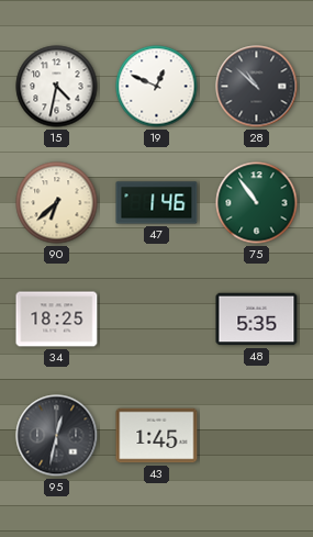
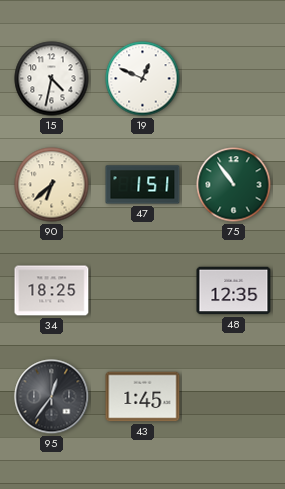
28: 10:52 -> none
47: 1:46 -> 1:51
48: 5:35 -> 12:35
95: 12:32 -> 12:36
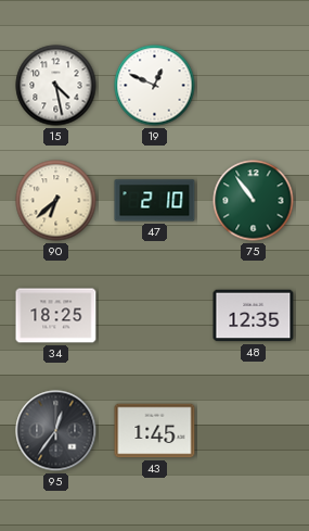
15: 4:32 -> 4:28
47: 1:51 -> 2:10
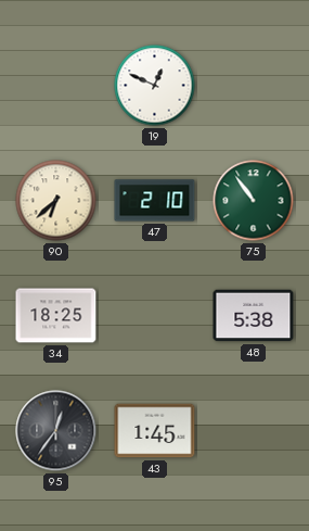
15: 4:28 -> none
48: 12:35 -> 5:38
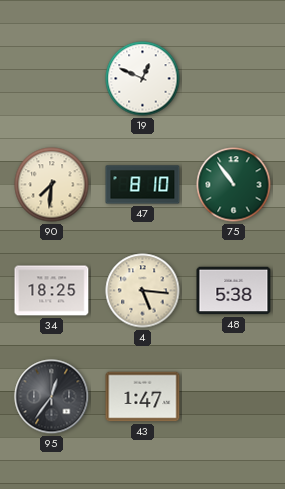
90: 6:38 -> 7:31
47: 2:10 -> 8:10
4: none -> 5:16
43: 1:45 -> 1:47
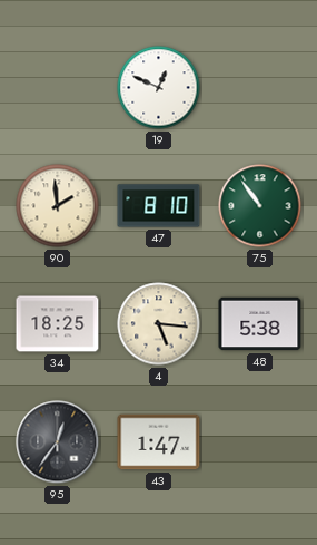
90: 7:31 -> 1:59
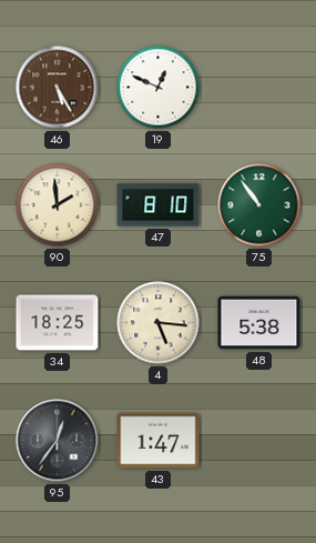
46: none -> 5:25
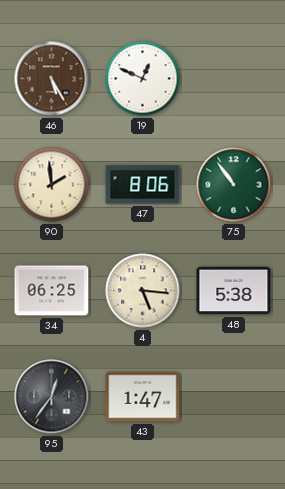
47: 8:10 -> 8:06
34: 18:25 -> 06:25
